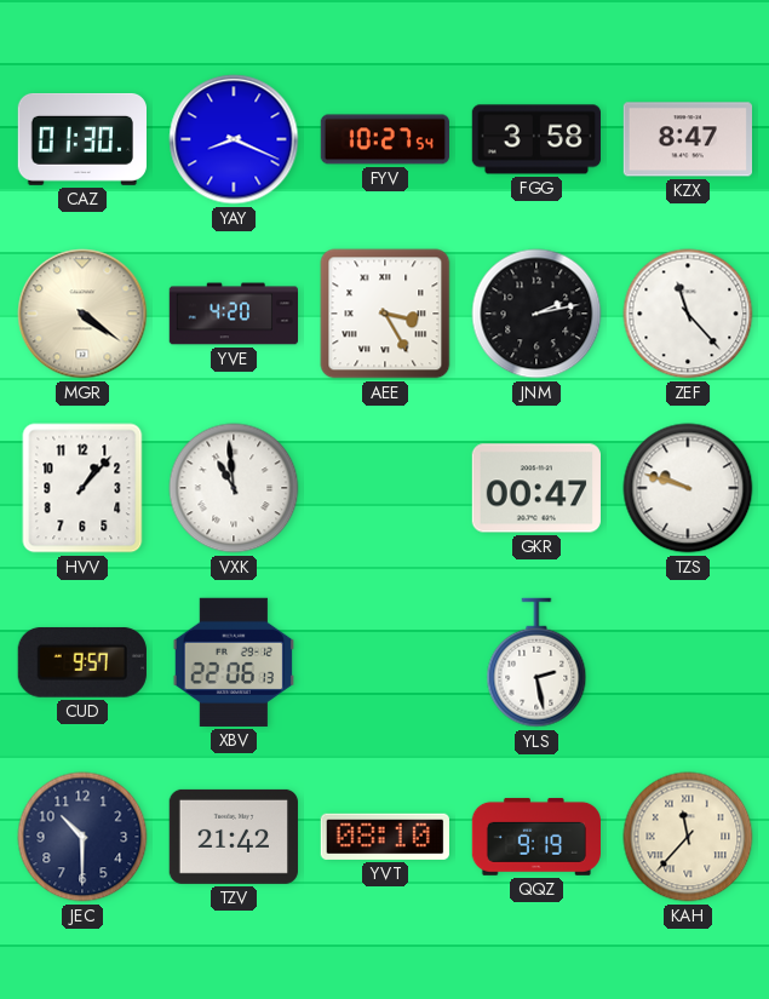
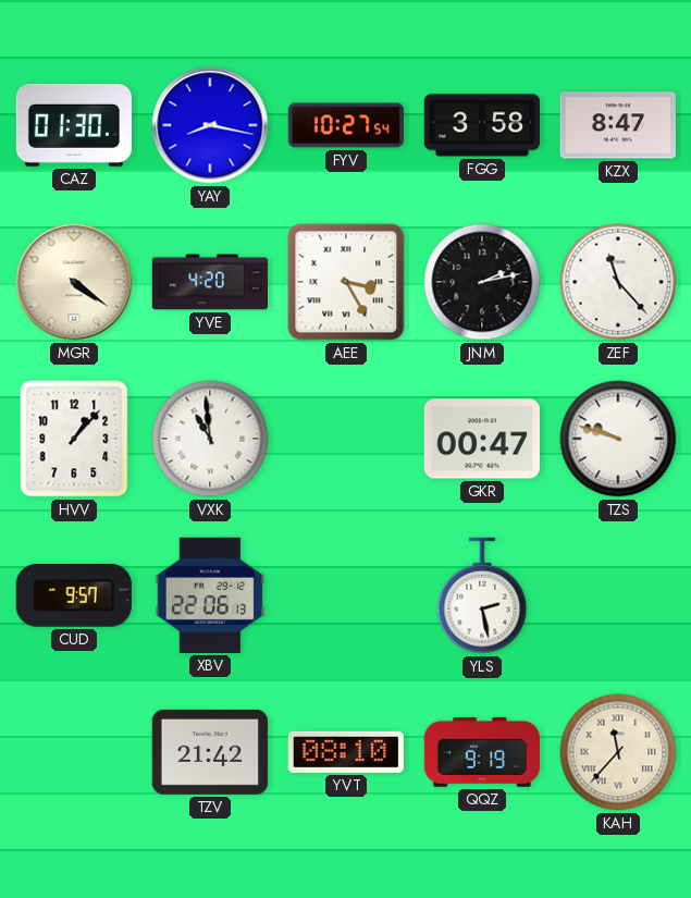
YAY: 8:19 -> 8:17
JEC: 10:30 -> none
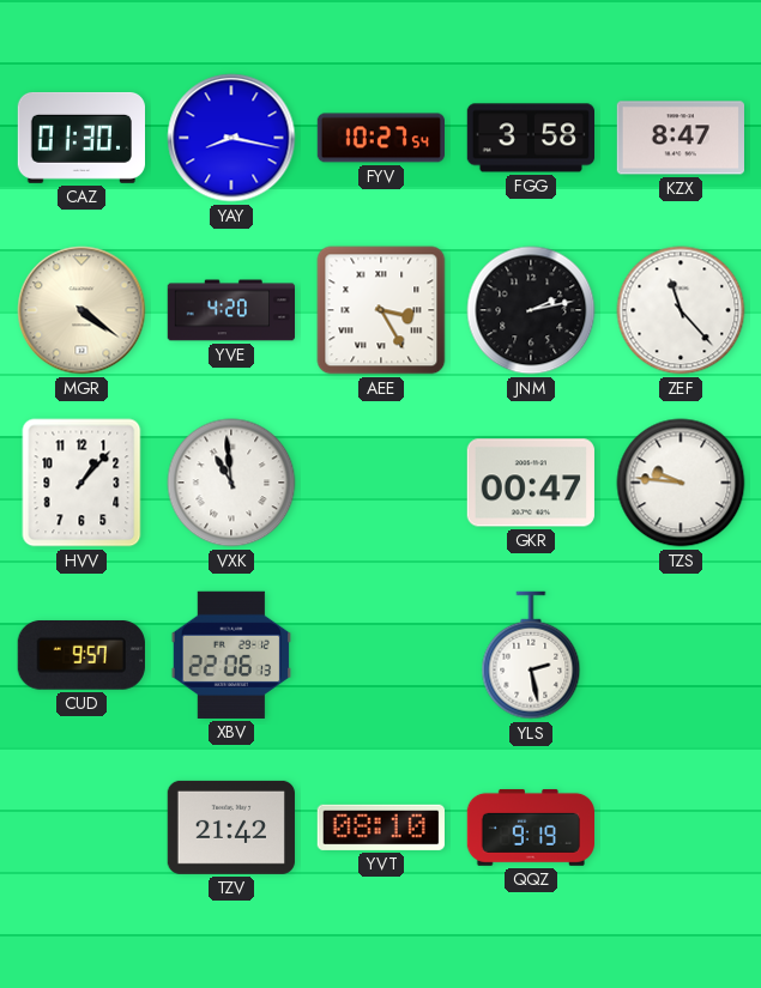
TZS: 9:48 -> 9:46
KAH: 11:37 -> none
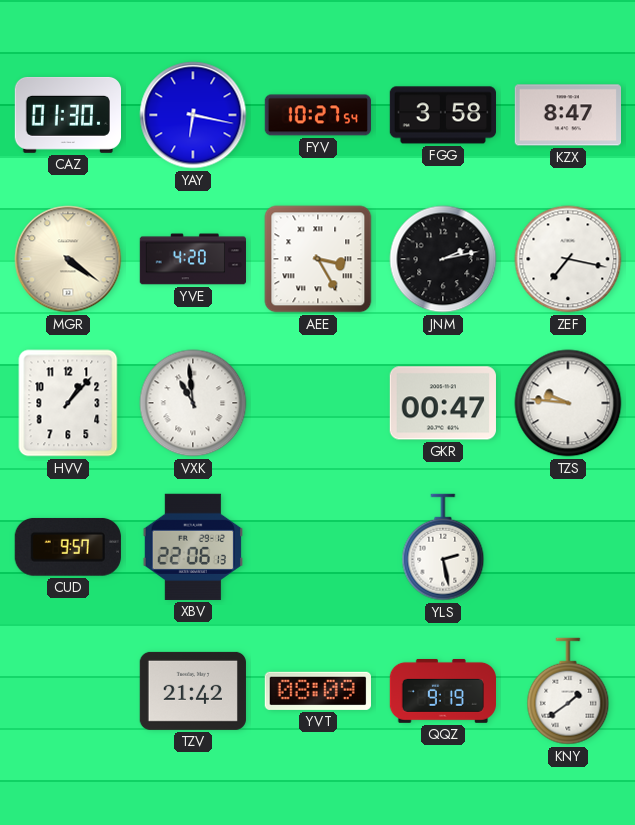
YAY: 8:17 -> 6:17
ZEF: 11:23 -> 7:17
YVT: 08:10 -> 08:09
KNY: none -> 1:39
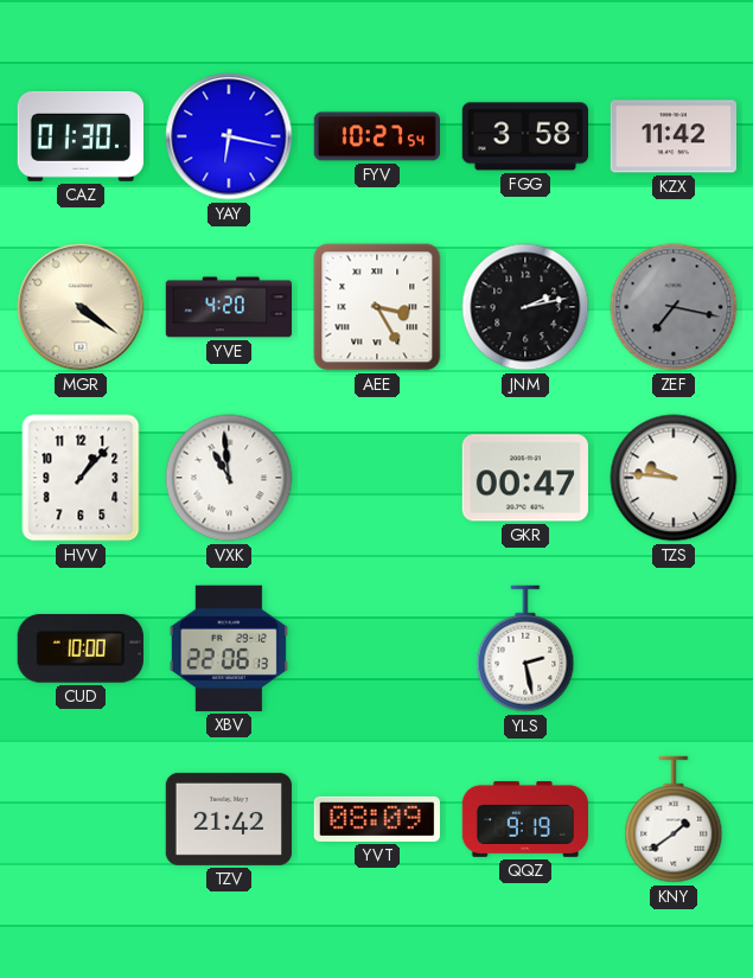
KZX: 8:47 -> 11:42
ZEF dial: white -> grey
CUD: 9:57 -> 10:00
